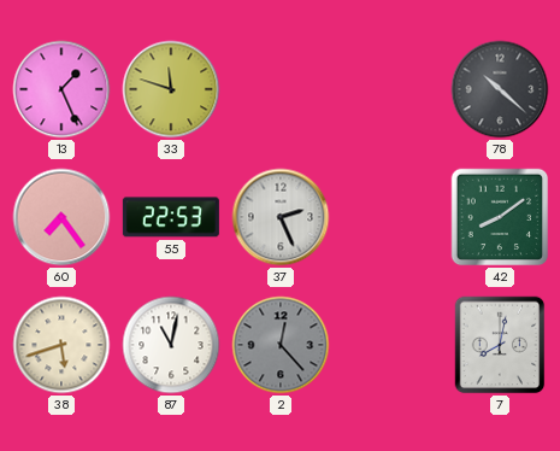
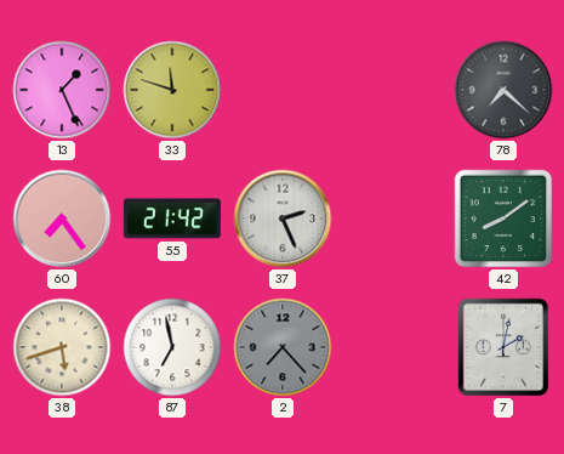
78: 10:22 -> 7:22
55: 22:53 -> 21:42
87: 11:02 -> 6:58
2: 12:23 -> 7:23
7: 8:02 -> 2:02
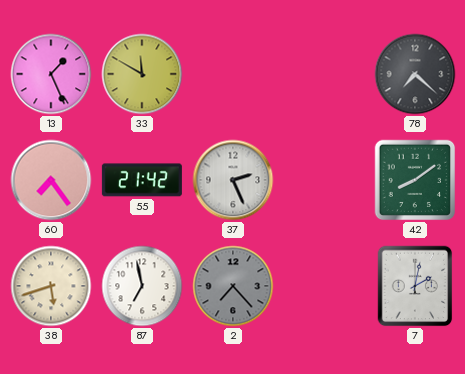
33: 11:48 -> 11:50
